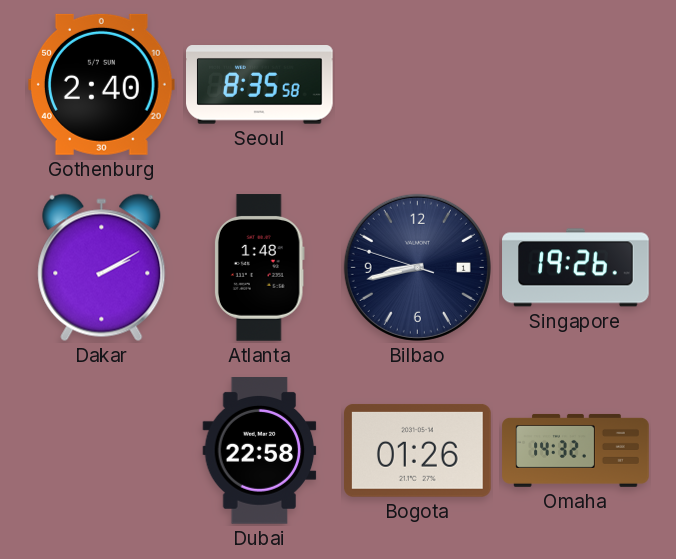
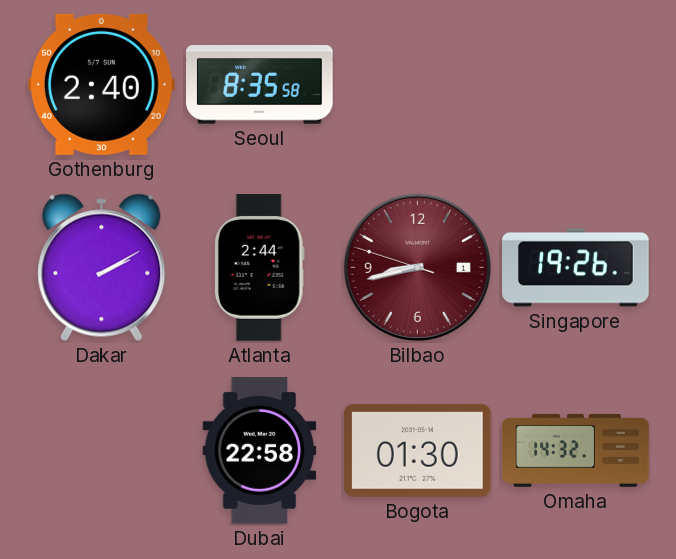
Atlanta: 1:48 -> 2:44
Bilbao dial: navy -> burgundy
Bogota: 01:26 -> 01:30
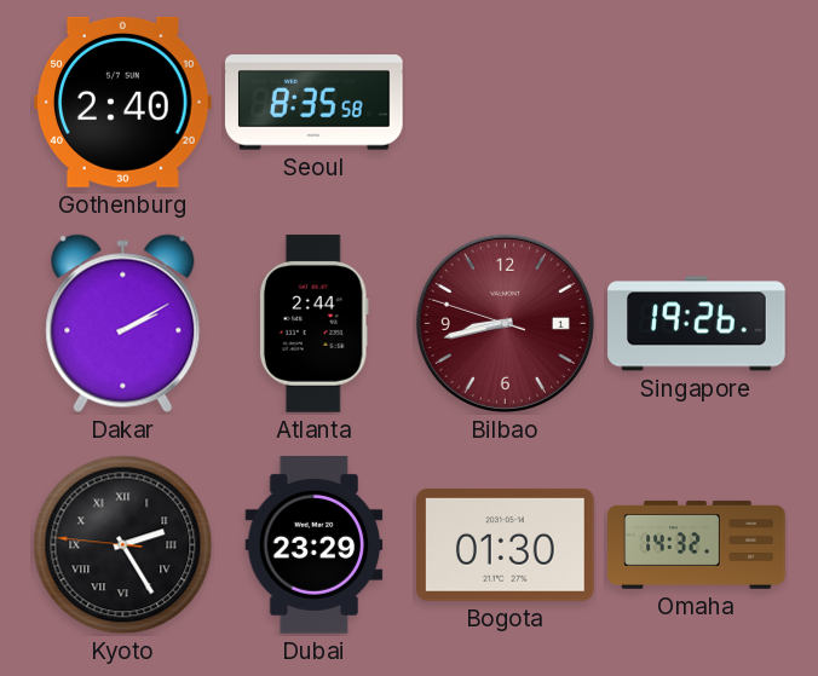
Kyoto: none -> 2:24
Dubai: 22:58 -> 23:29
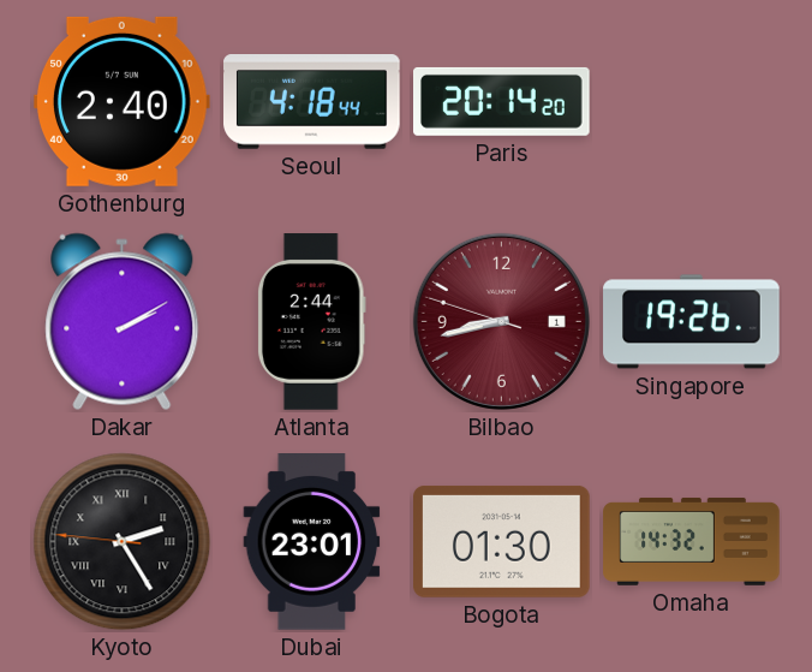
Seoul: 8:35 -> 4:18
Paris: none -> 20:14
Dubai: 23:29 -> 23:01
